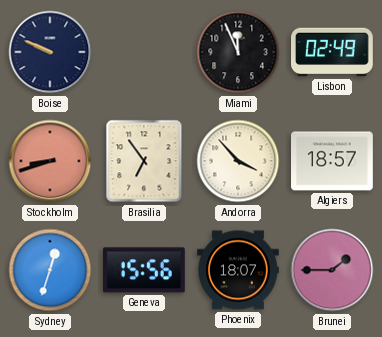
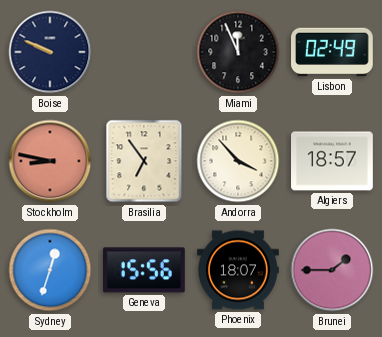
Stockholm: 8:42 -> 8:47
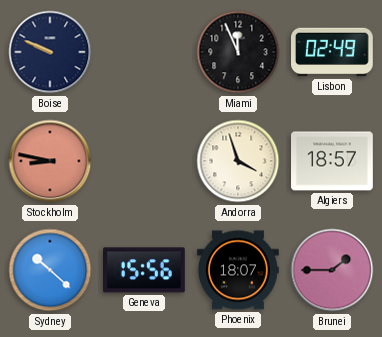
Brasilia: 6:54 -> none
Andorra: 3:53 -> 3:57
Sydney: 12:33 -> 10:22
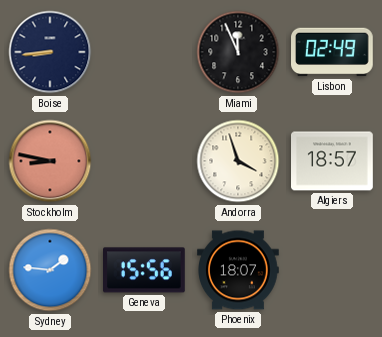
Boise: 9:49 -> 8:44
Sydney: 10:22 -> 1:46
Brunei: 1:45 -> none
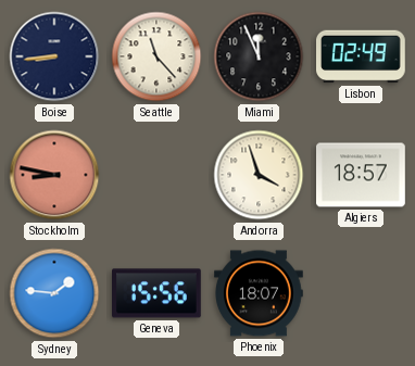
Seattle: none -> 11:23
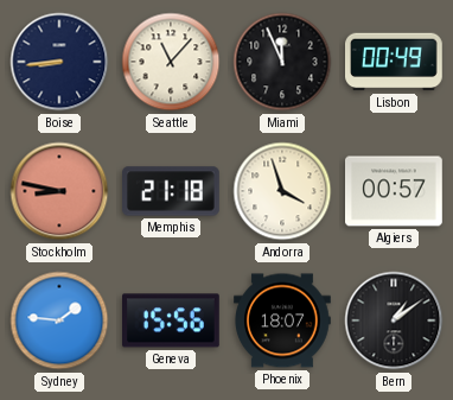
Seattle: 11:23 -> 11:07
Lisbon: 02:49 -> 00:49
Memphis: none -> 21:18
Algiers: 18:57 -> 00:57
Bern: none -> 1:09
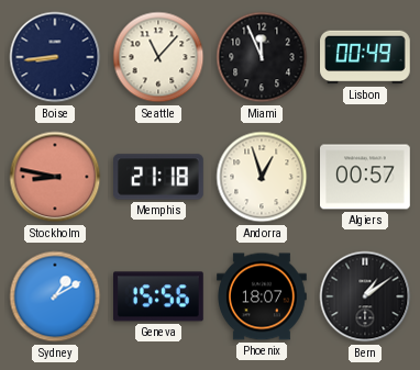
Andorra: 3:57 -> 12:57
Sydney: 1:46 -> 1:10
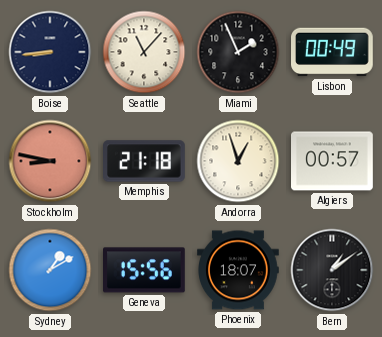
Miami: 11:56 -> 1:56
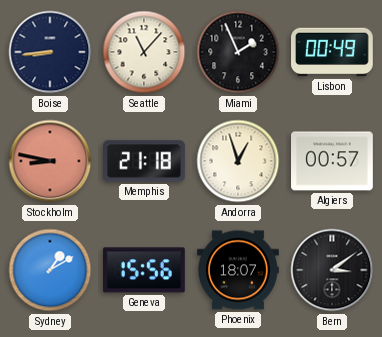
Bern: 1:09 -> 3:09
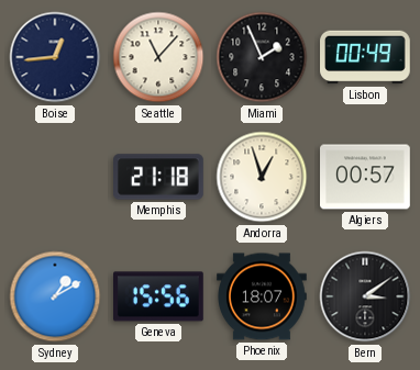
Boise: 8:44 -> 12:44
Stockholm: 8:47 -> none
